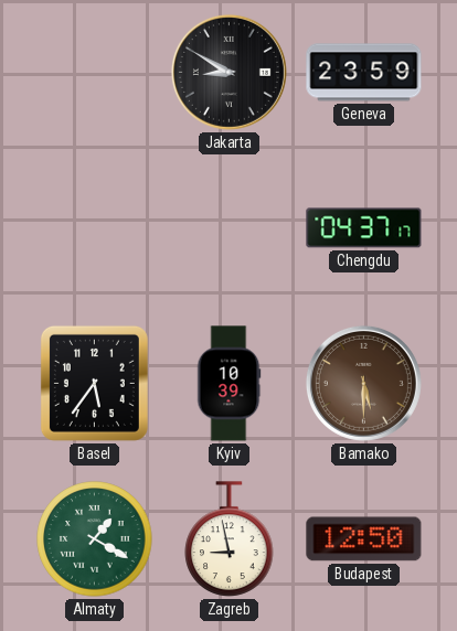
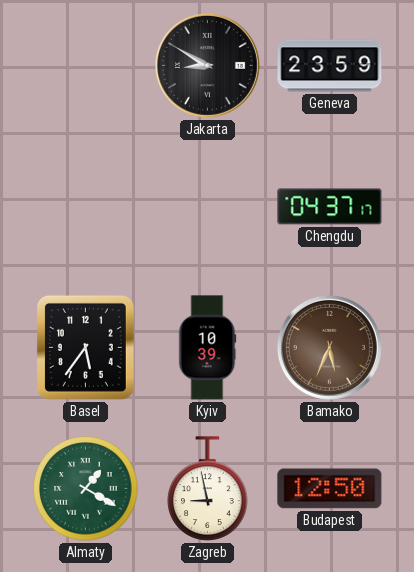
Bamako: 5:30 -> 5:34
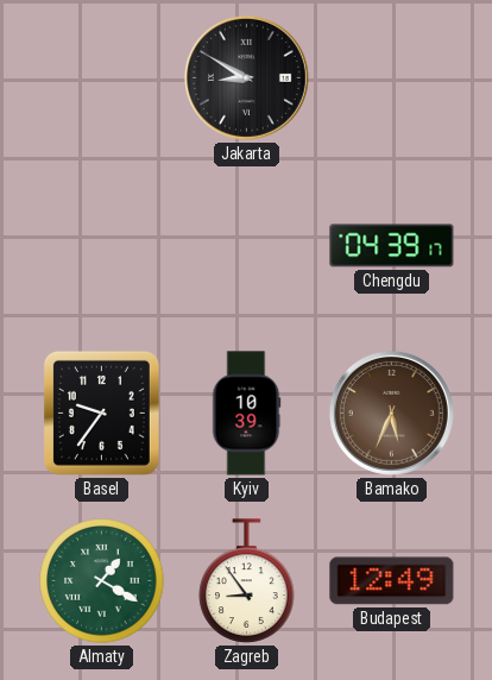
Geneva: 23:59 -> none
Chengdu: 04:37 -> 04:39
Basel: 5:36 -> 9:36
Zagreb: 8:58 -> 8:54
Budapest: 12:50 -> 12:49
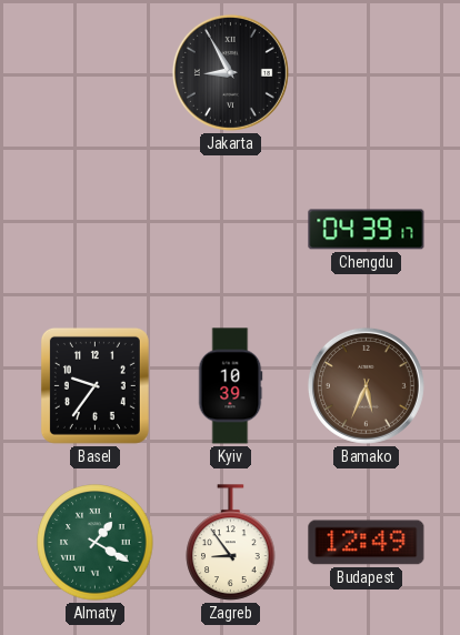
Jakarta: 8:50 -> 8:55
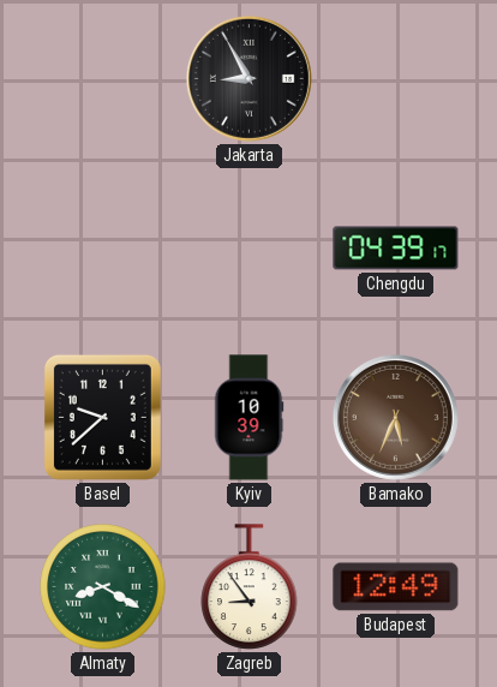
Basel: 9:36 -> 9:38
Almaty: 1:20 -> 8:20
